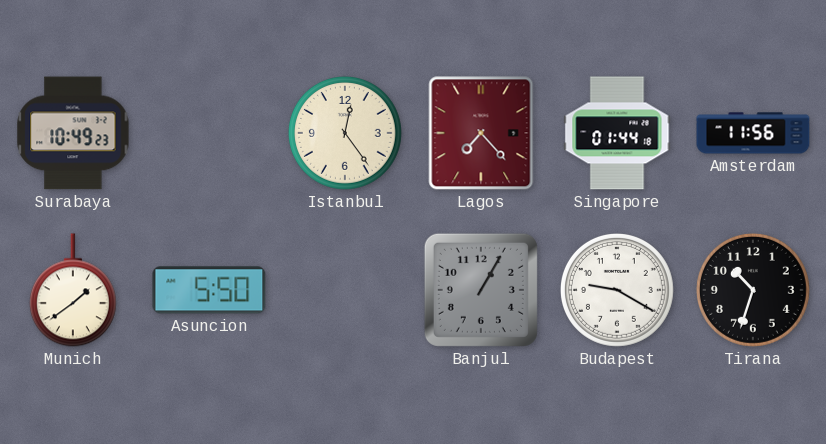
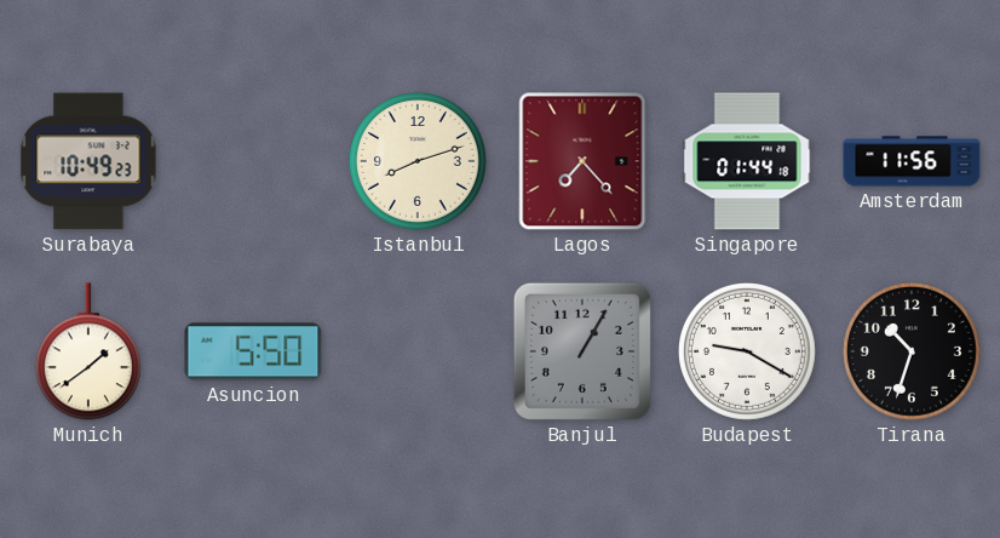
Istanbul: 12:24 -> 8:12
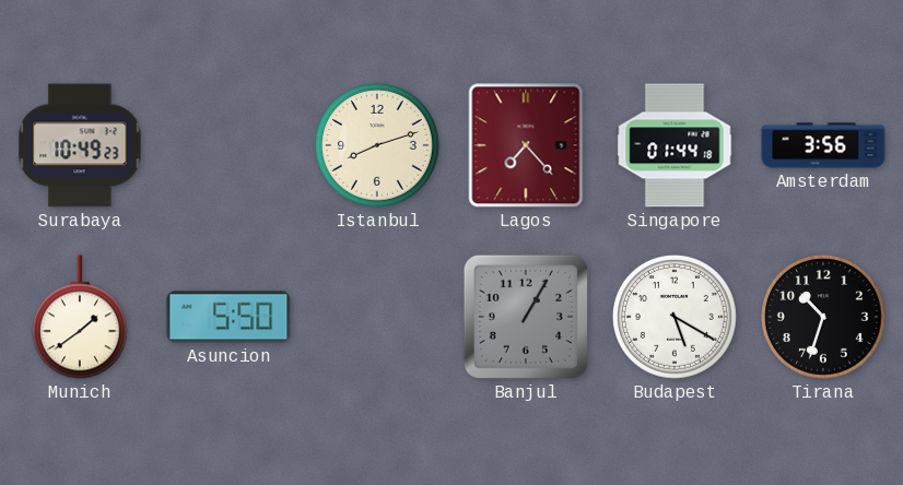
Amsterdam: 11:56 -> 3:56
Budapest: 9:20 -> 5:20
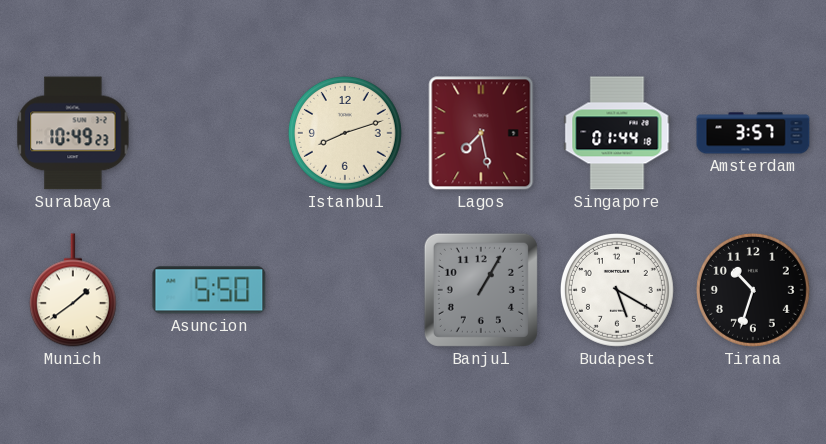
Lagos: 7:23 -> 7:28
Amsterdam: 3:56 -> 3:57
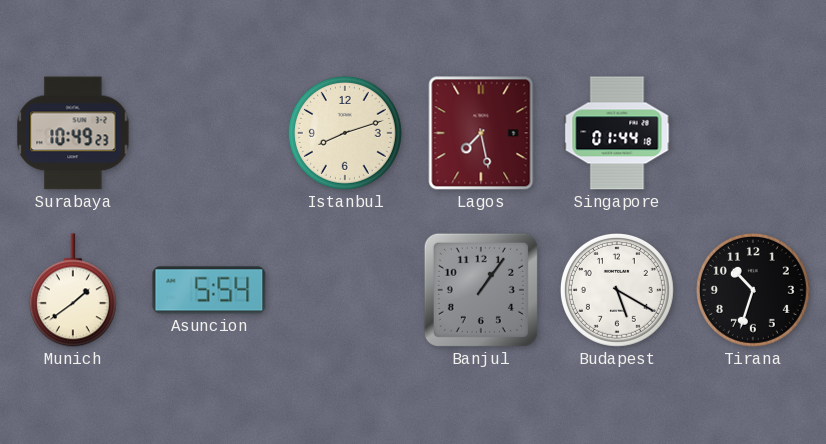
Amsterdam: 3:57 -> none
Asuncion: 5:50 -> 5:54
Banjul: 1:05 -> 1:06
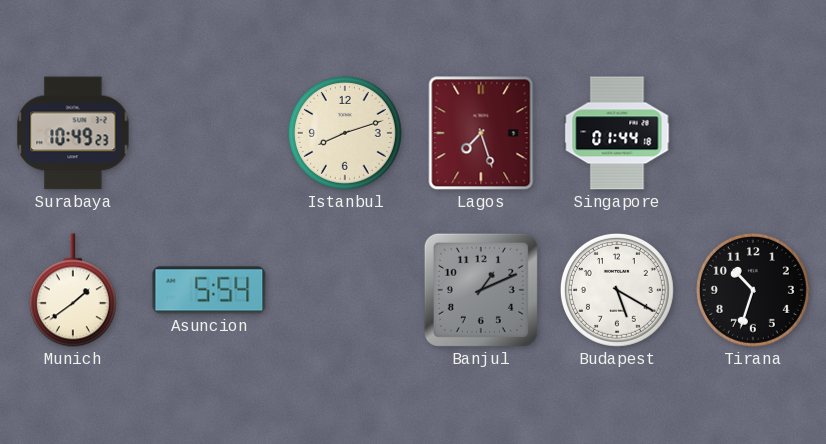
Lagos: 7:28 -> 7:27
Banjul: 1:06 -> 1:11
